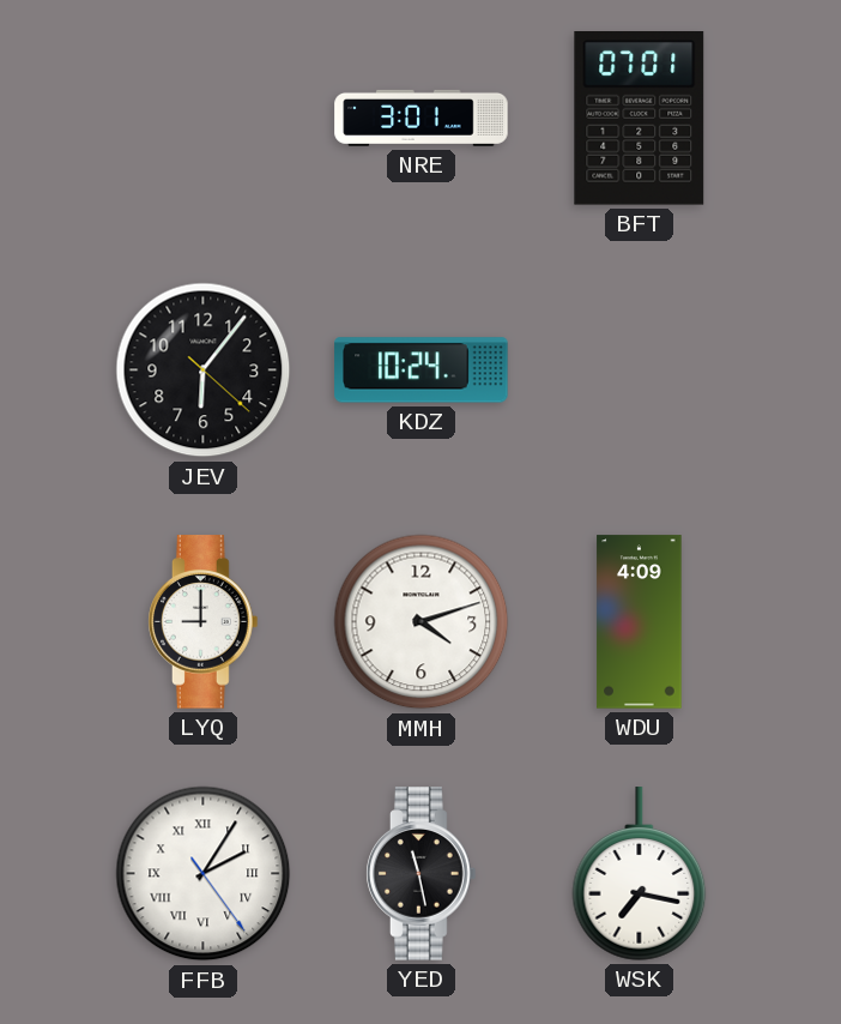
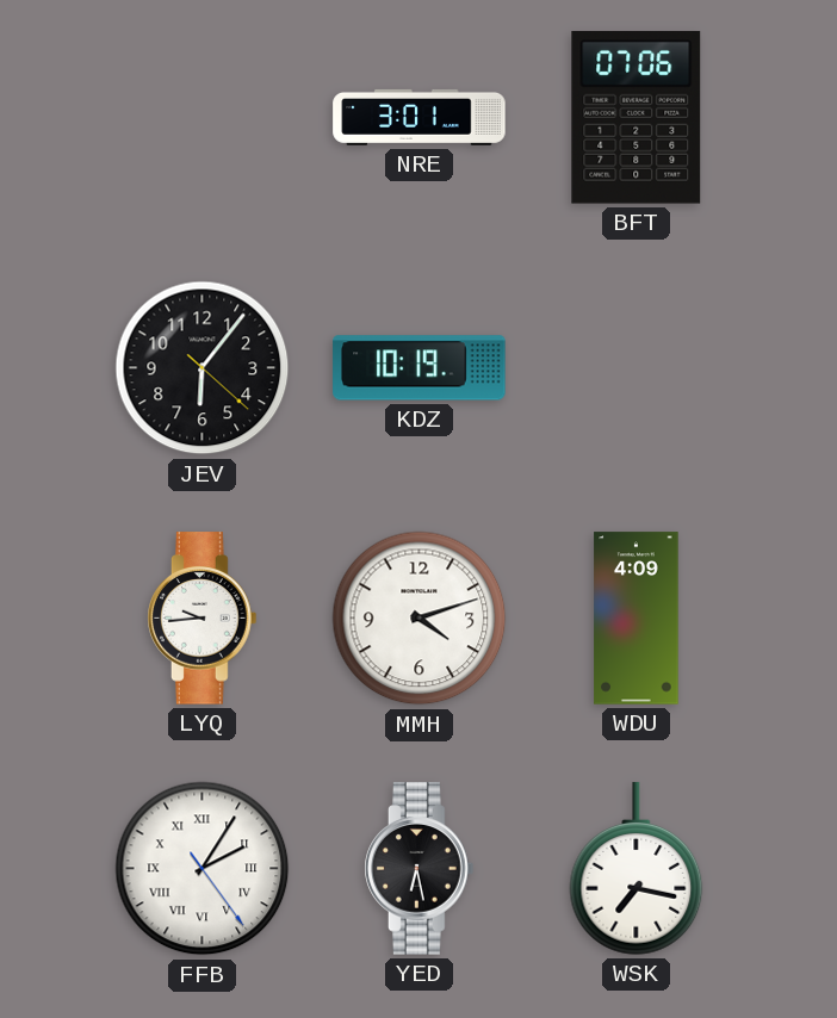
BFT: 07:01 -> 07:06
KDZ: 10:24 -> 10:19
LYQ: 9:00 -> 9:44
YED: 11:28 -> 6:28
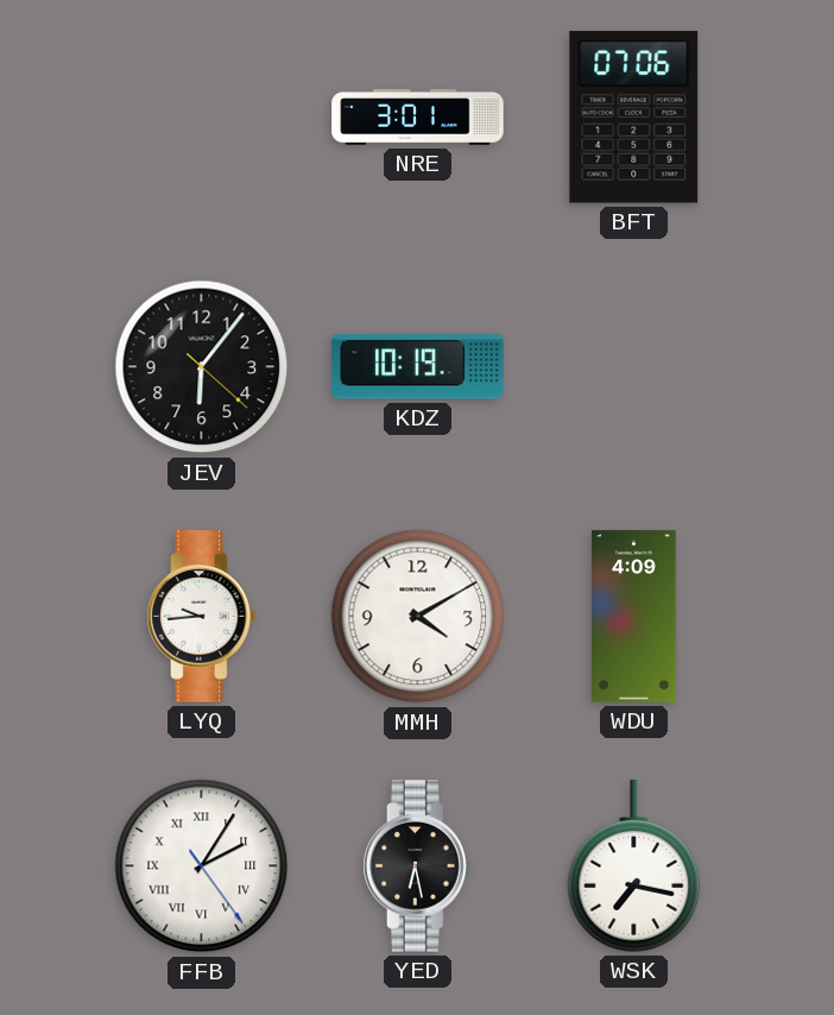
MMH: 4:12 -> 4:10
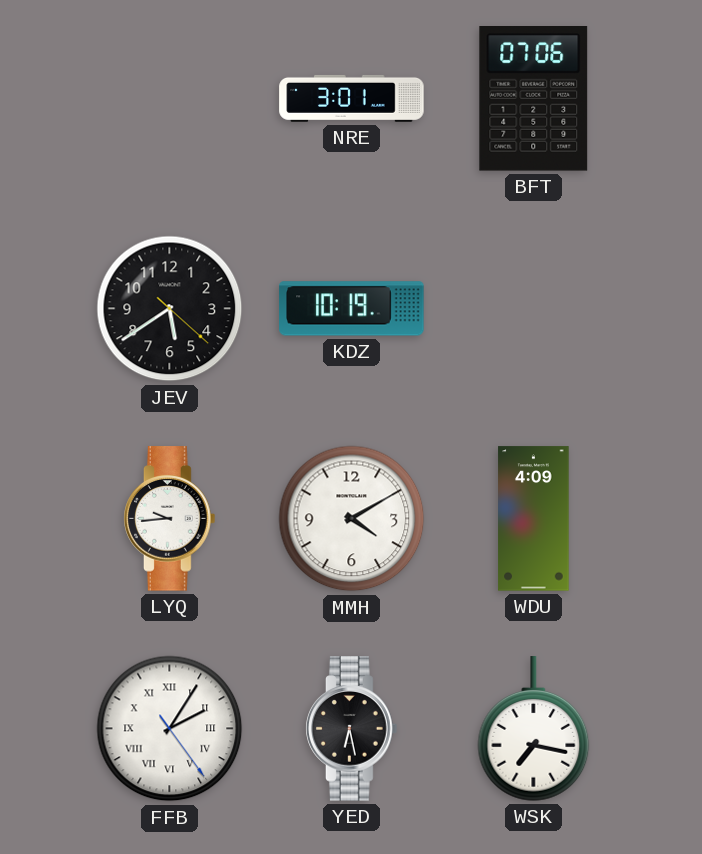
JEV: 6:06 -> 5:39
